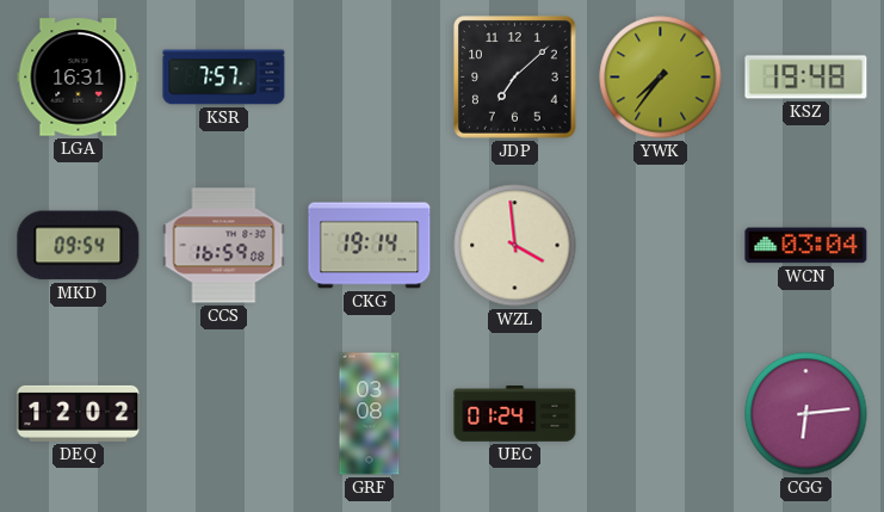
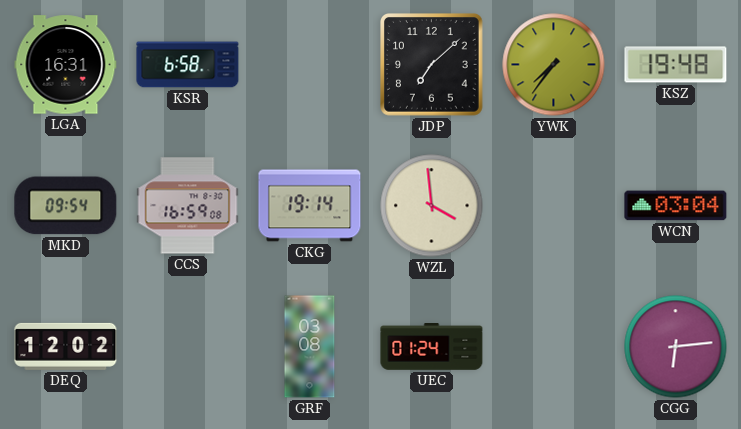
KSR: 7:57 -> 6:58
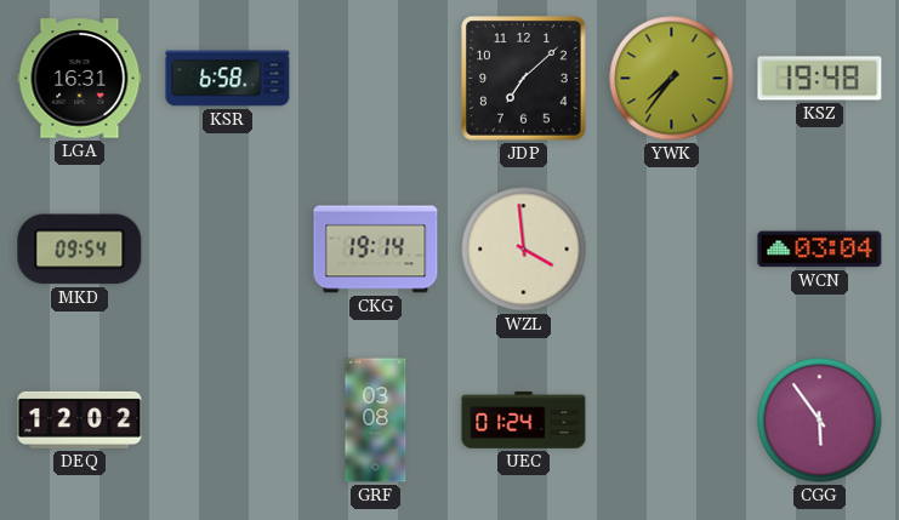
CCS: 16:59 -> none
CGG: 6:14 -> 5:54
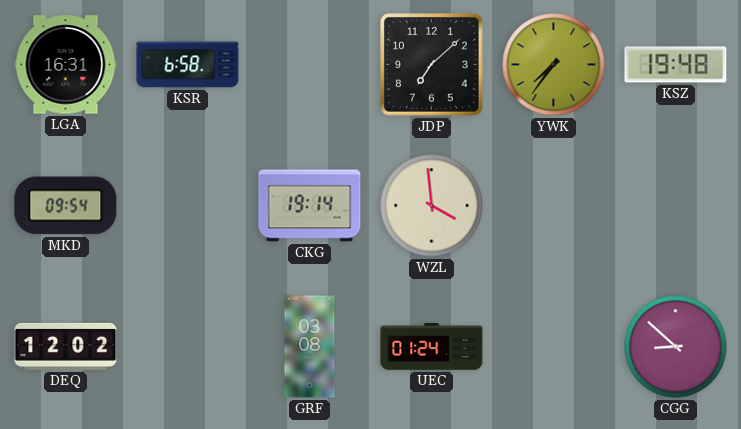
WCN: 03:04 -> none
CGG: 5:54 -> 8:52
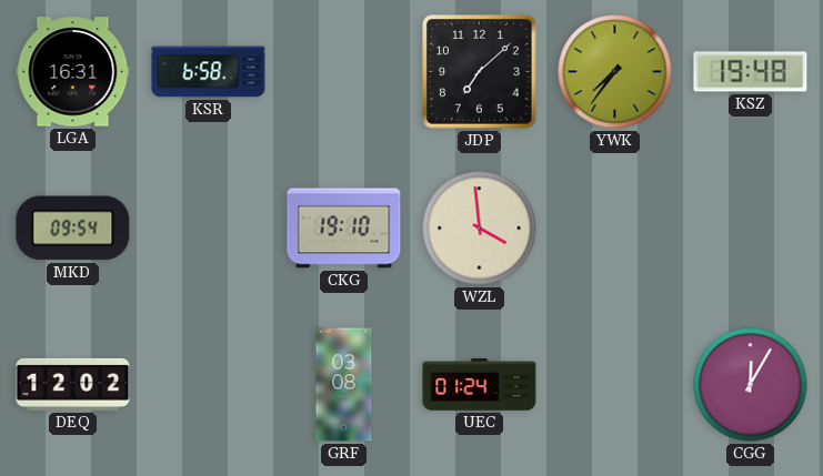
CKG: 19:14 -> 19:10
CGG: 8:52 -> 12:05
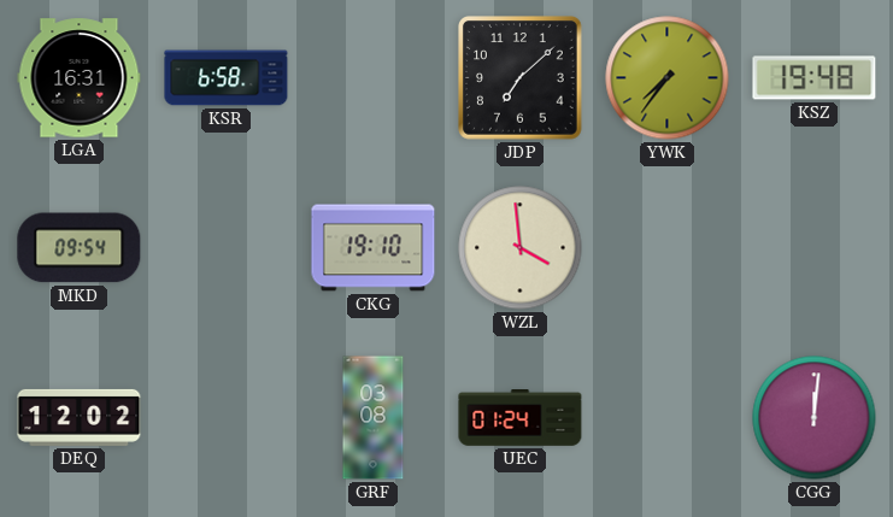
CGG: 12:05 -> 12:01
